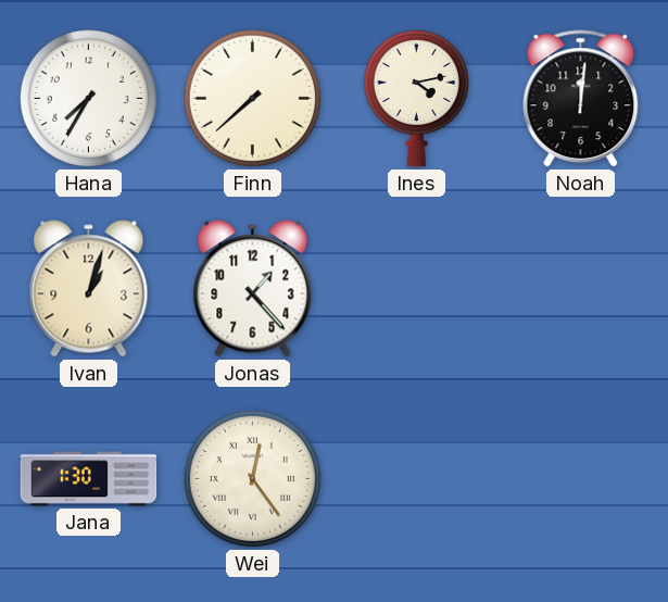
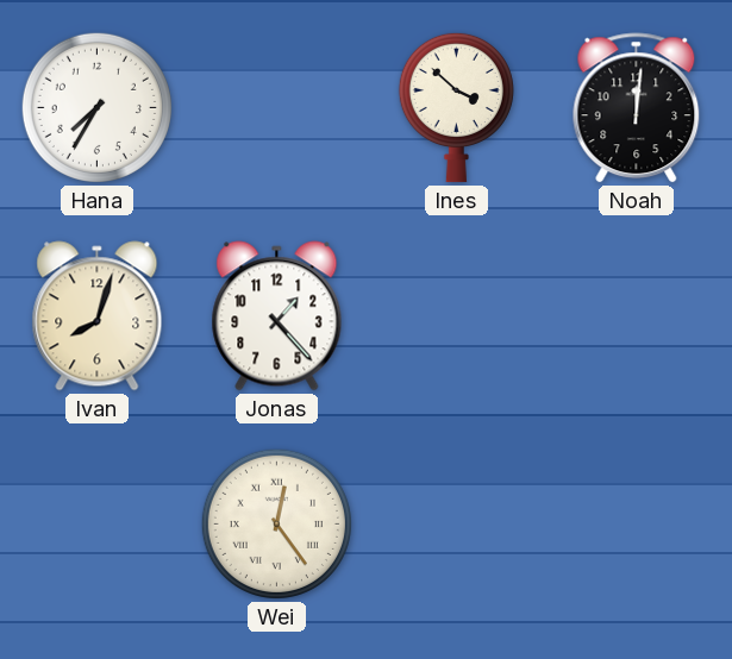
Finn: 7:38 -> none
Ines: 4:13 -> 3:52
Ivan: 1:03 -> 8:03
Jana: 1:30 -> none
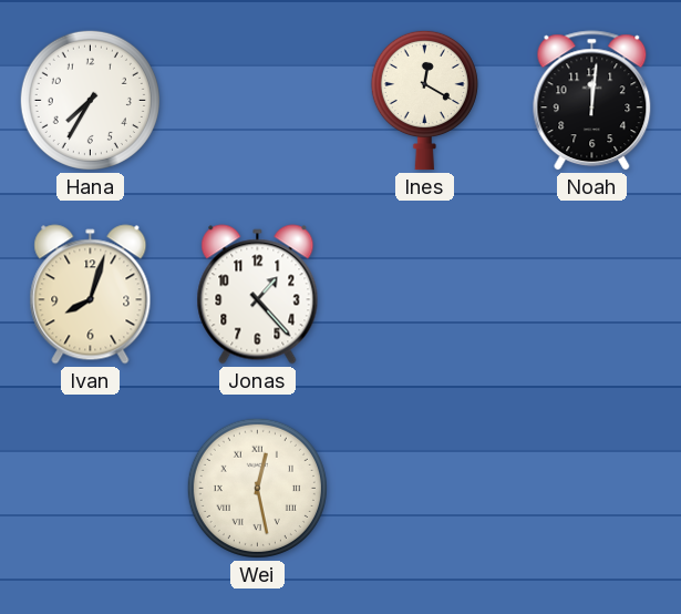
Ines: 3:52 -> 12:20
Wei: 12:24 -> 12:28
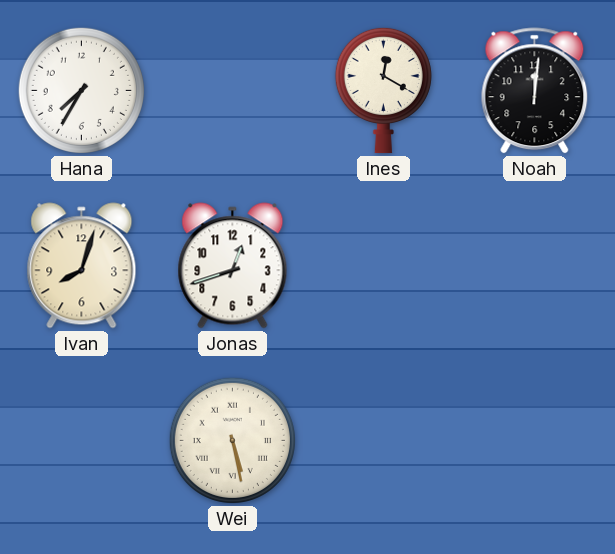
Jonas: 1:23 -> 12:42
Wei: 12:28 -> 5:28
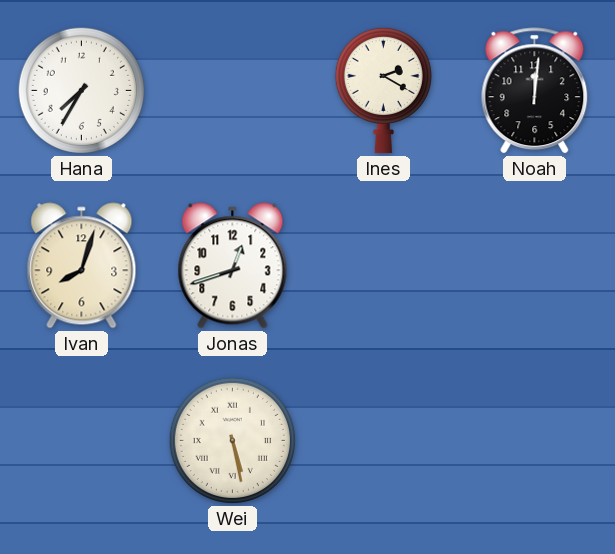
Ines: 12:20 -> 2:20
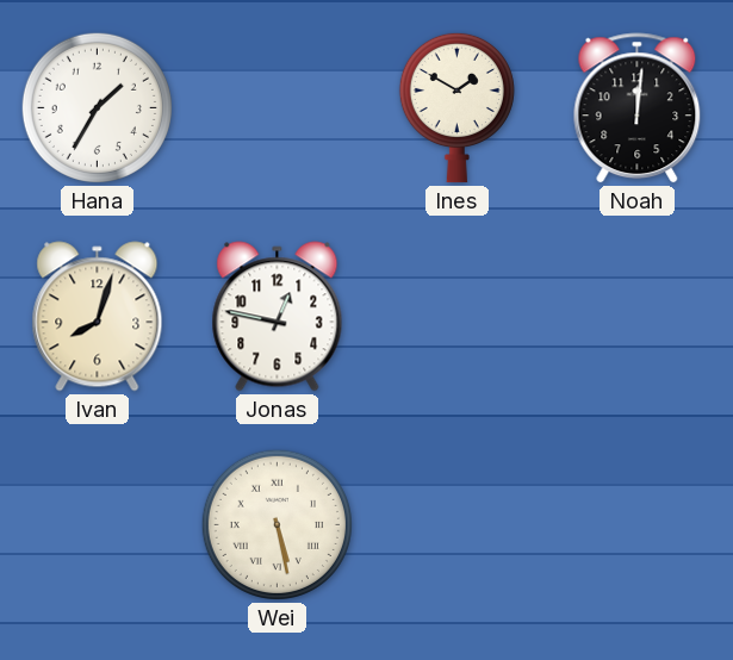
Hana: 7:35 -> 1:35
Ines: 2:20 -> 1:50
Jonas: 12:42 -> 12:47
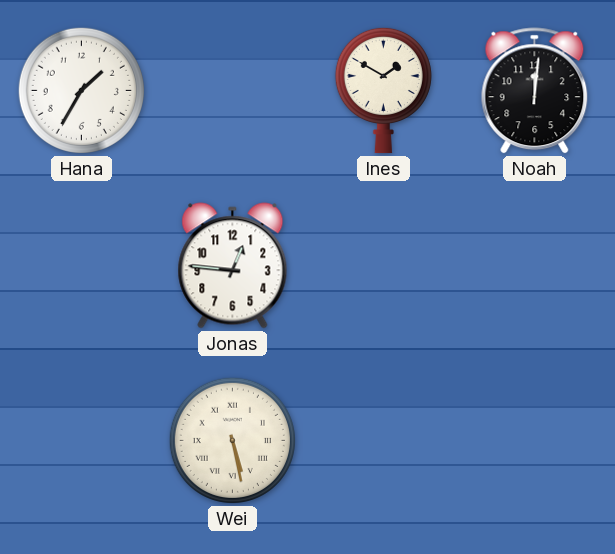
Ivan: 8:03 -> none
Jonas: 12:47 -> 12:46
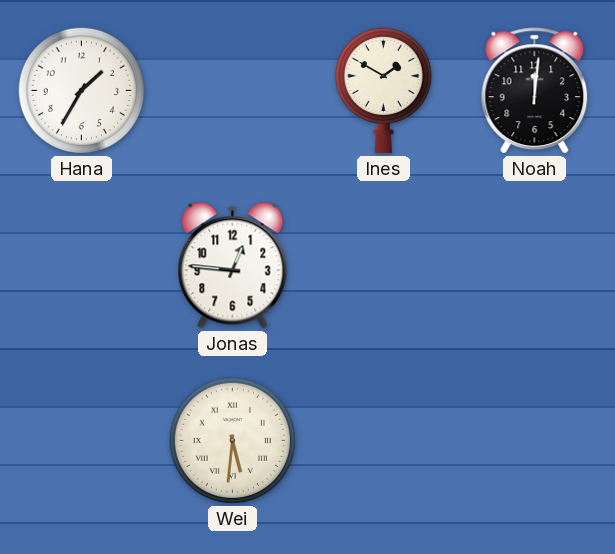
Wei: 5:28 -> 5:31
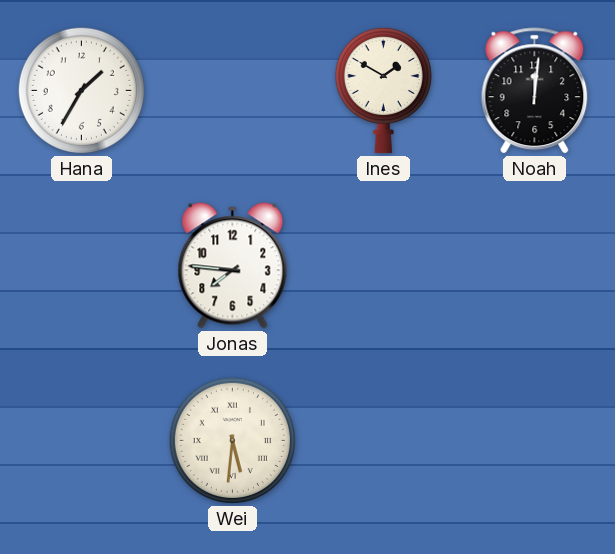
Jonas: 12:46 -> 7:46
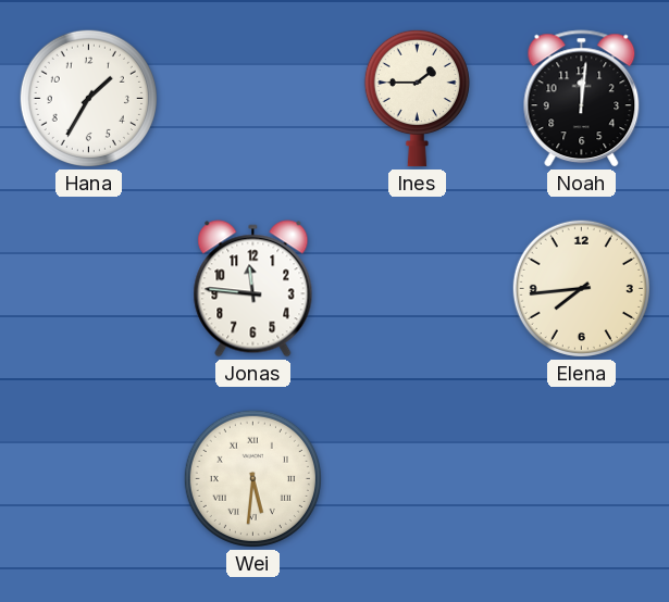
Ines: 1:50 -> 1:45
Jonas: 7:46 -> 11:46
Elena: none -> 7:44
